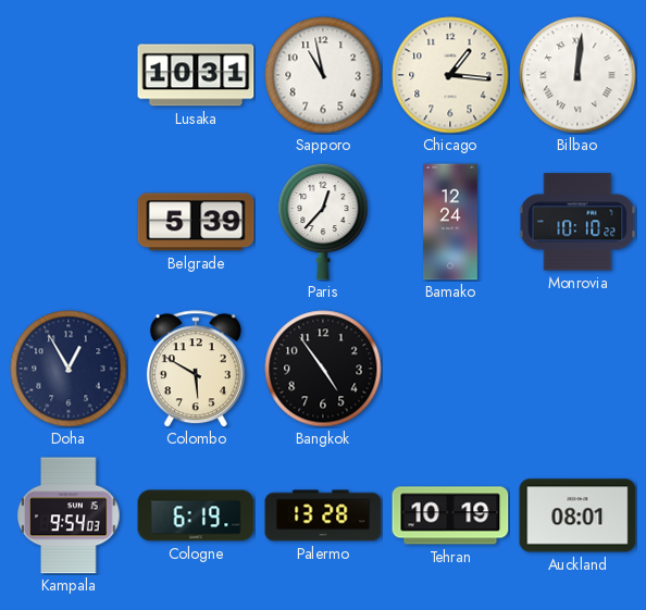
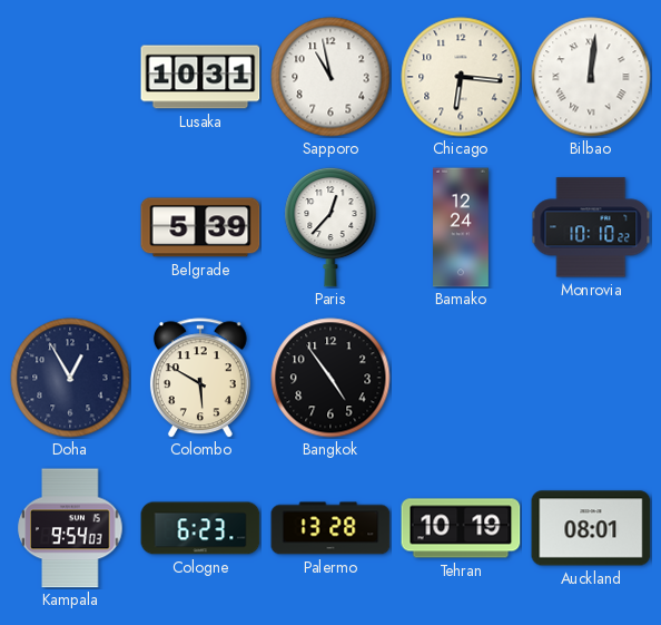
Chicago: 1:16 -> 6:16
Cologne: 6:19 -> 6:23
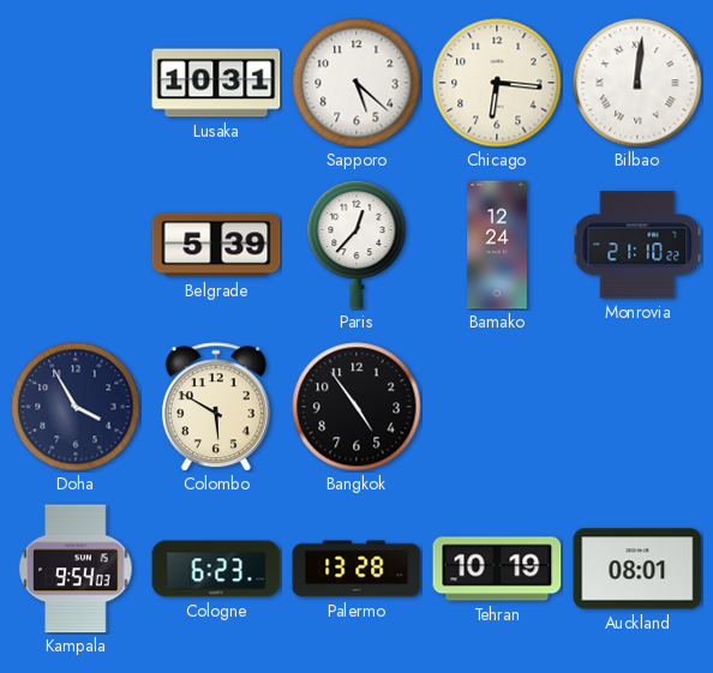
Sapporo: 10:58 -> 5:22
Monrovia: 10:10 -> 21:10
Doha: 12:55 -> 3:55
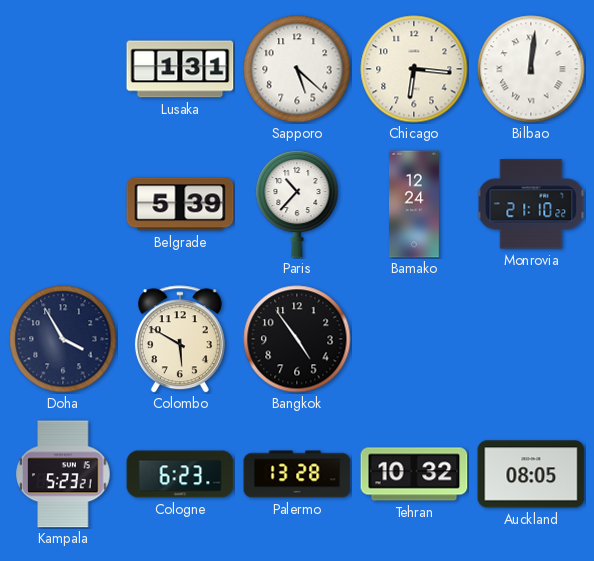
Lusaka: 10:31 -> 1:31
Paris: 12:37 -> 10:37
Kampala: 9:54 -> 5:23
Tehran: 10:19 -> 10:32
Auckland: 08:01 -> 08:05
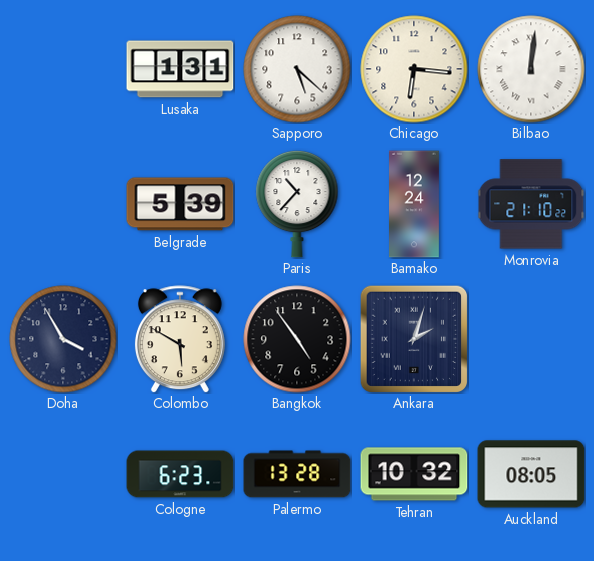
Ankara: none -> 2:03
Kampala: 5:23 -> none
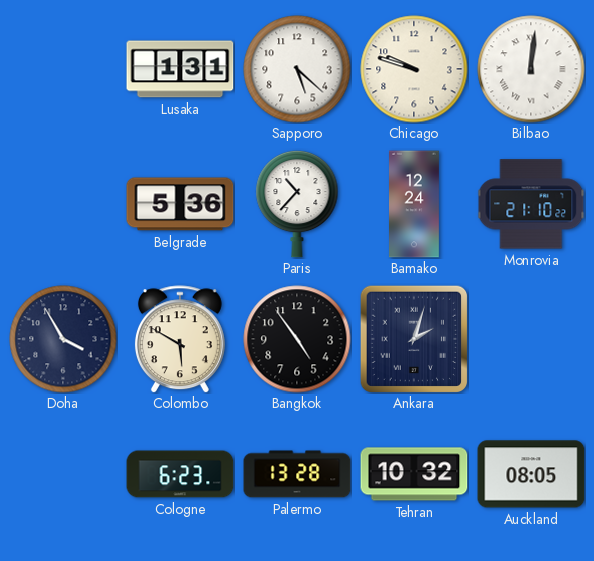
Chicago: 6:16 -> 9:48
Belgrade: 5:39 -> 5:36
